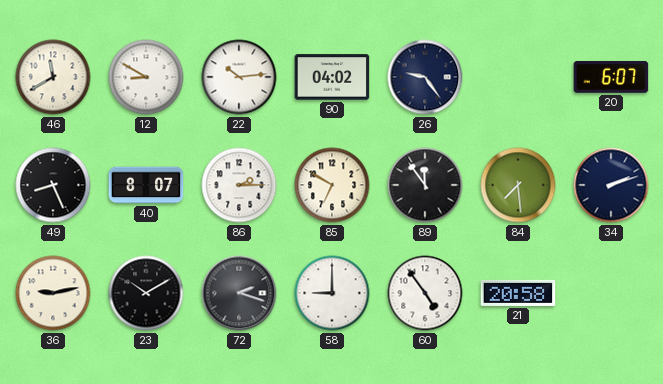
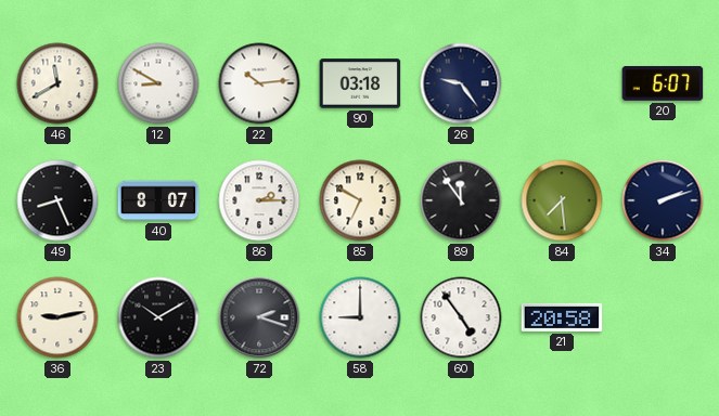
90: 04:02 -> 03:18
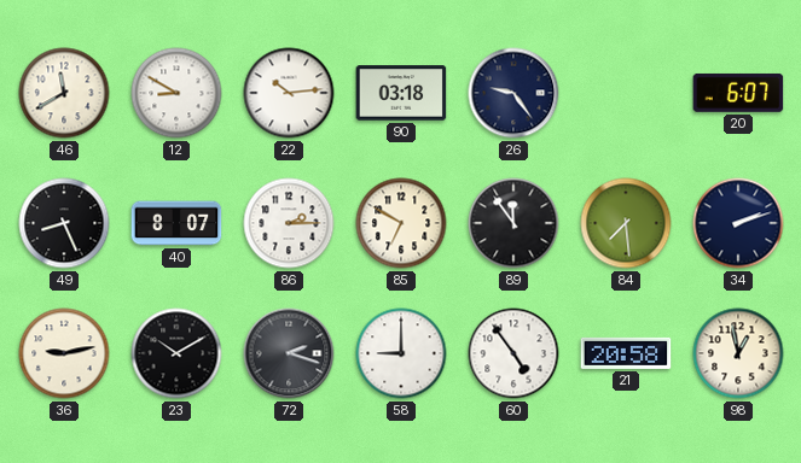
98: none -> 12:58
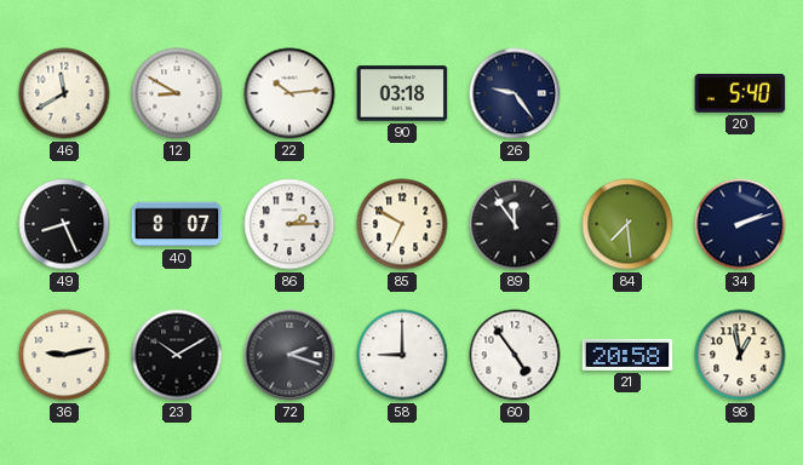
20: 6:07 -> 5:40
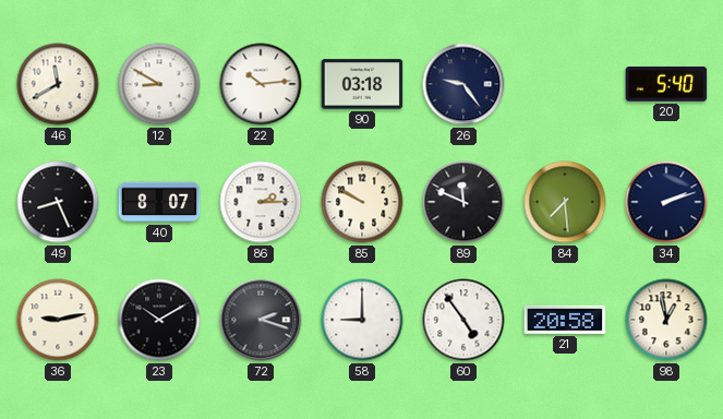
85: 6:50 -> 9:50
89: 11:54 -> 11:49
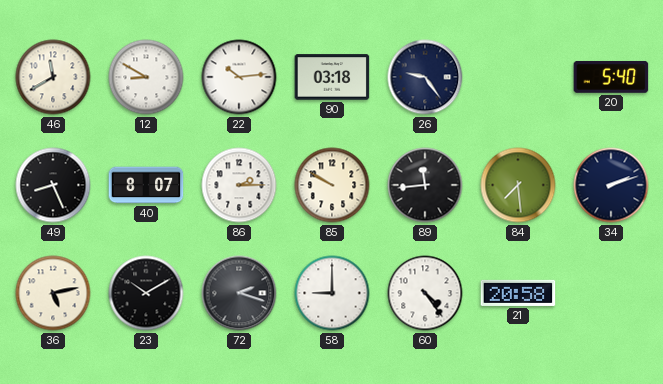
89: 11:49 -> 11:44
36: 9:13 -> 5:13
60: 4:54 -> 4:24
98: 12:58 -> none
